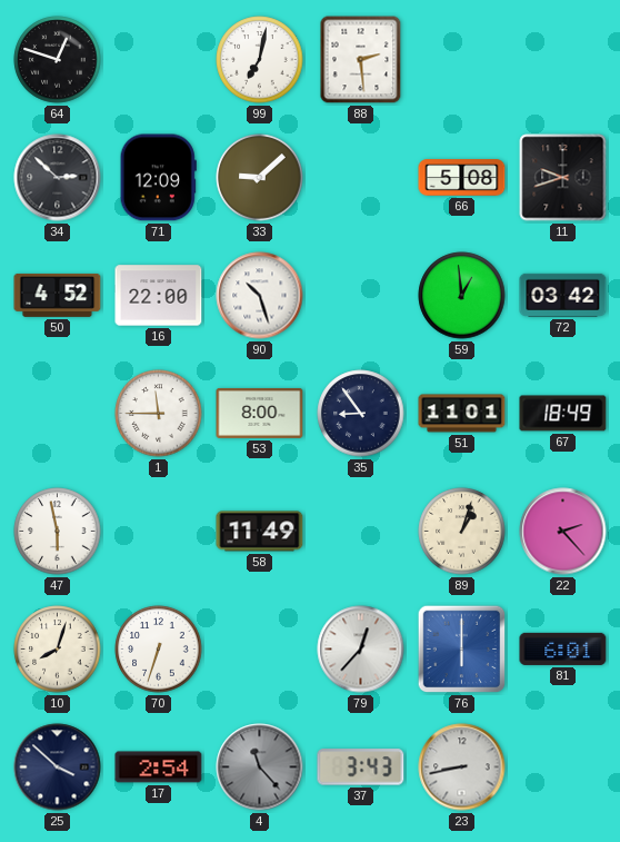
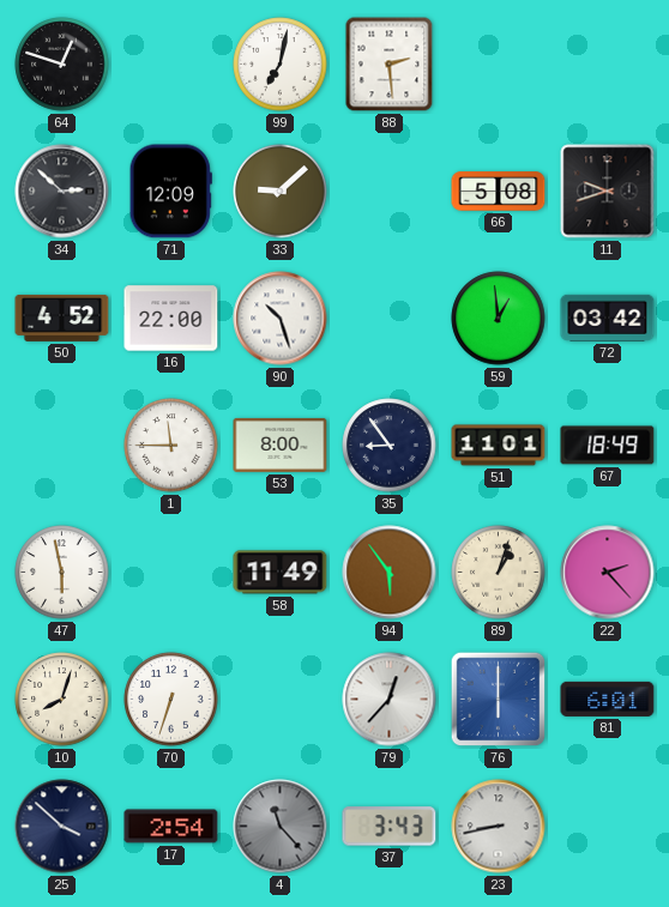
94: none -> 5:54
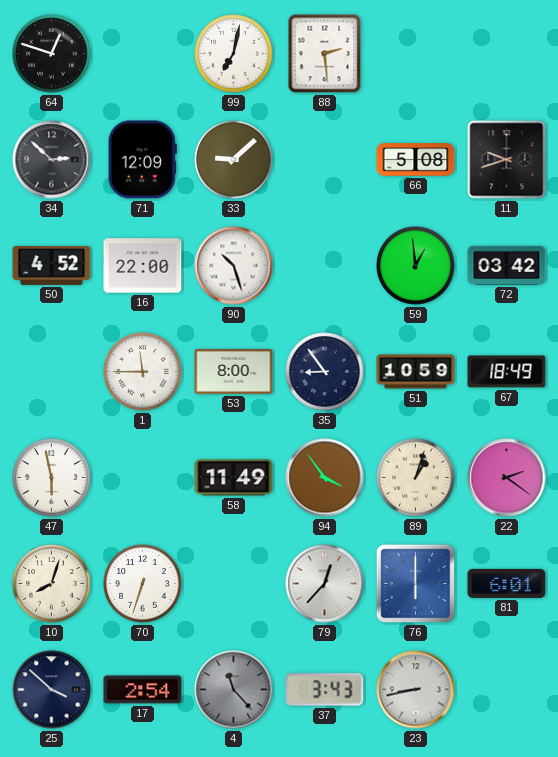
51: 11:01 -> 10:59
94: 5:54 -> 3:54
22: 2:23 -> 2:21
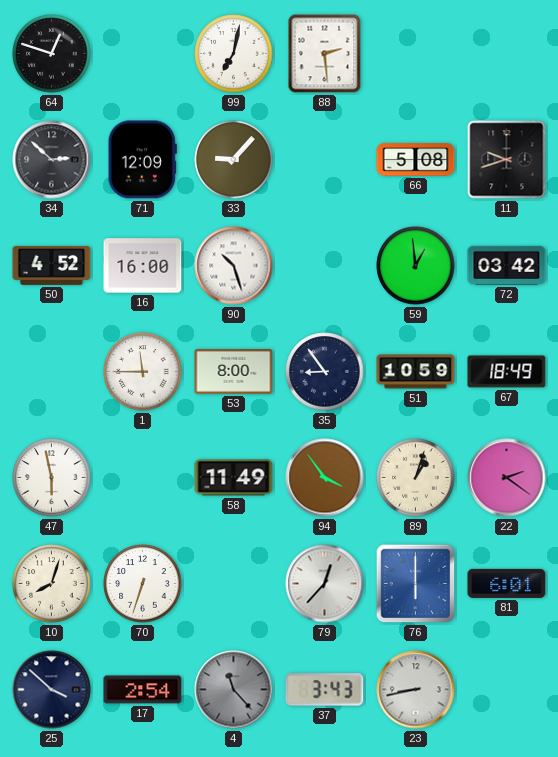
33: 9:08 -> 9:07
16: 22:00 -> 16:00
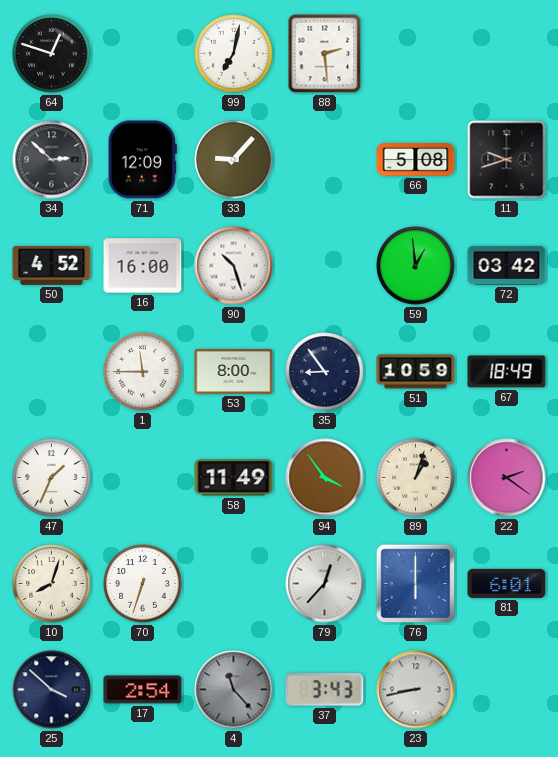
47: 5:58 -> 1:34
